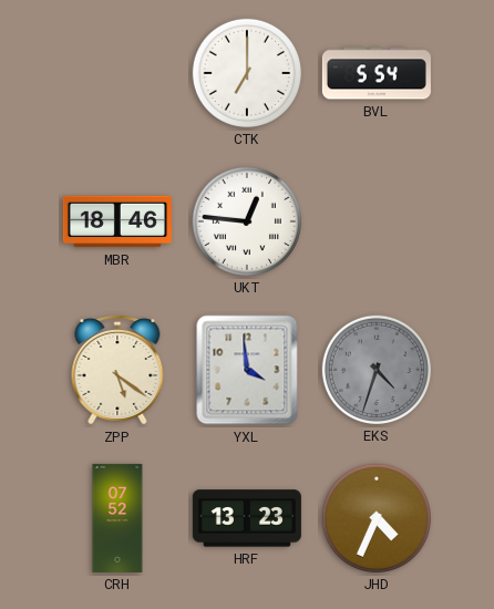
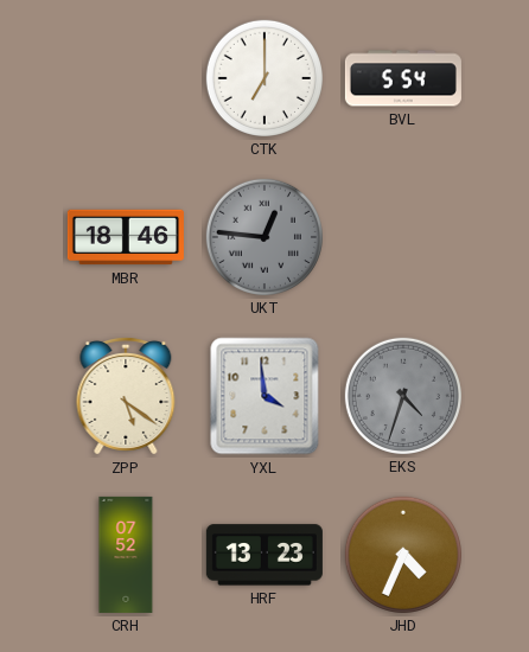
UKT dial: white -> grey
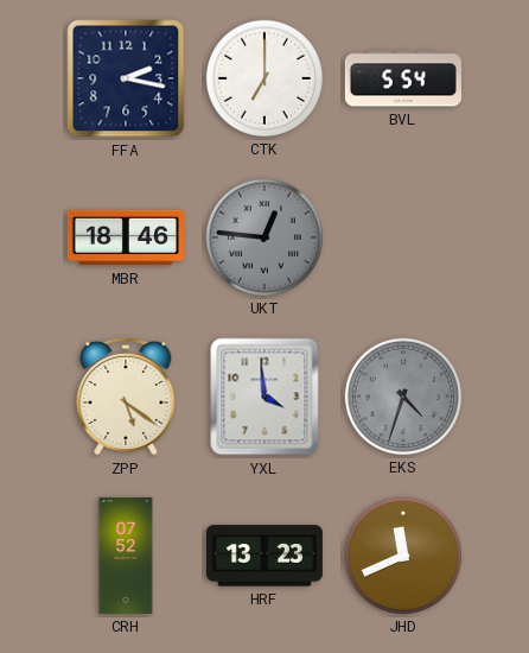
FFA: none -> 2:17
JHD: 4:34 -> 11:41
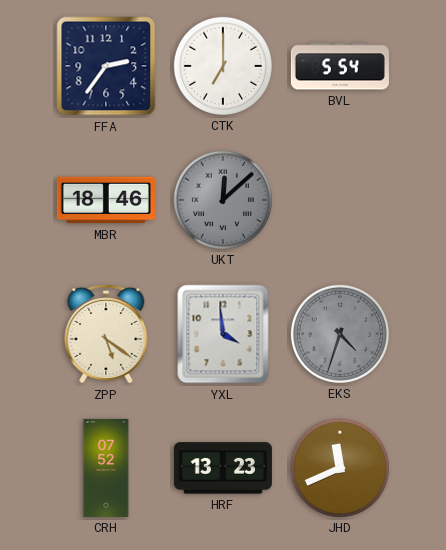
FFA: 2:17 -> 2:36
UKT: 12:46 -> 12:08
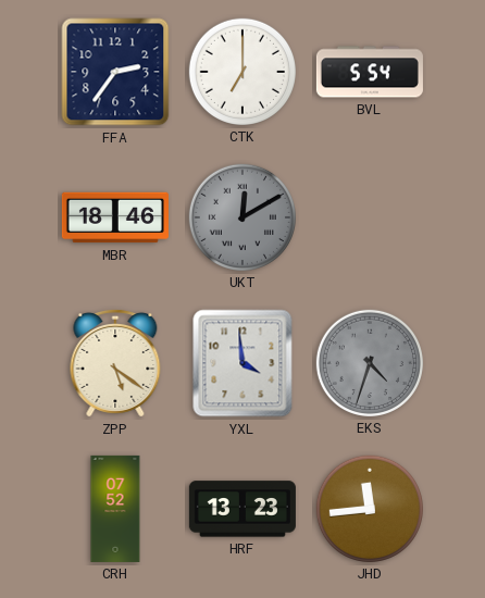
UKT: 12:08 -> 12:10
JHD: 11:41 -> 11:44
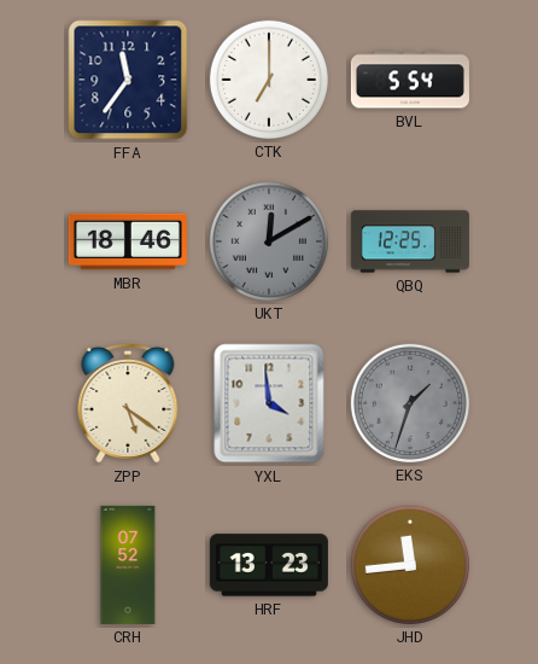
FFA: 2:36 -> 11:36
QBQ: none -> 12:25
EKS: 4:33 -> 1:33
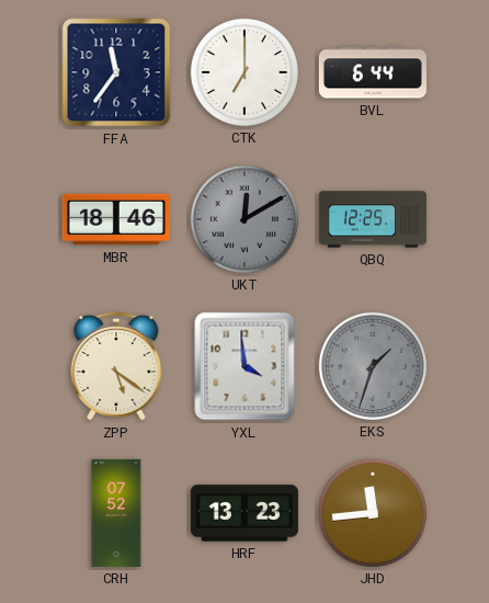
BVL: 5:54 -> 6:44
